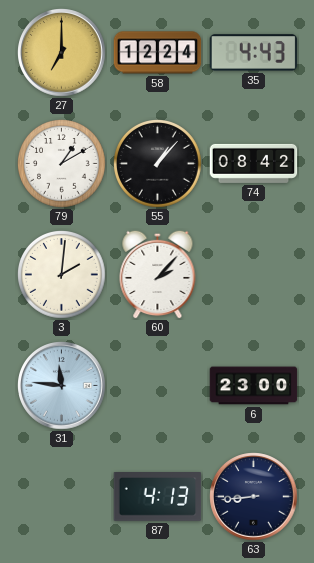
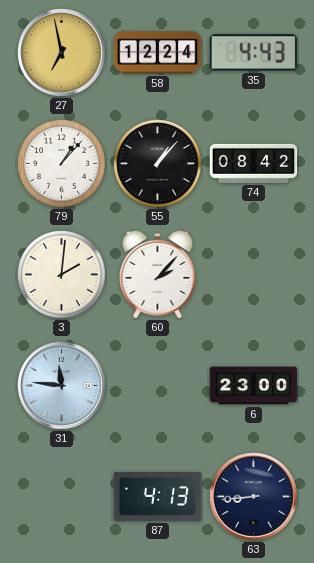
27: 7:00 -> 6:58
79: 1:10 -> 1:07
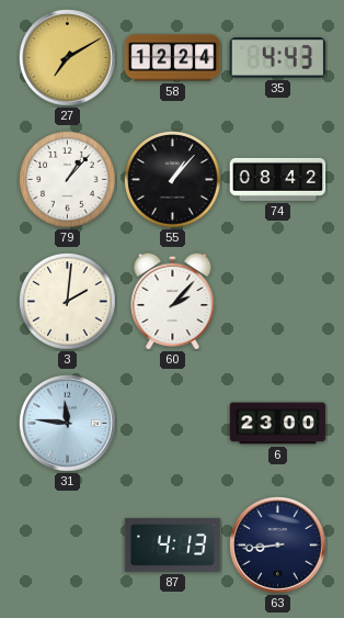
27: 6:58 -> 7:10
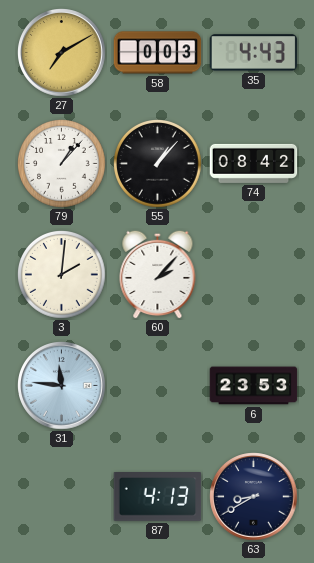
58: 12:24 -> 0:03
6: 23:00 -> 23:53
63: 8:44 -> 8:40
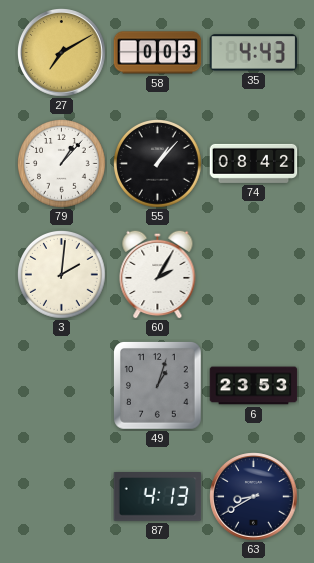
60: 2:07 -> 2:05
31: 11:46 -> none
49: none -> 1:03
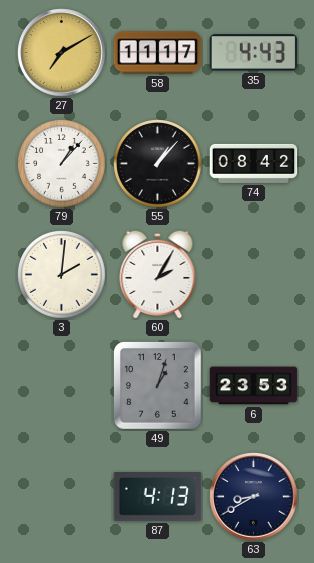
58: 0:03 -> 11:17
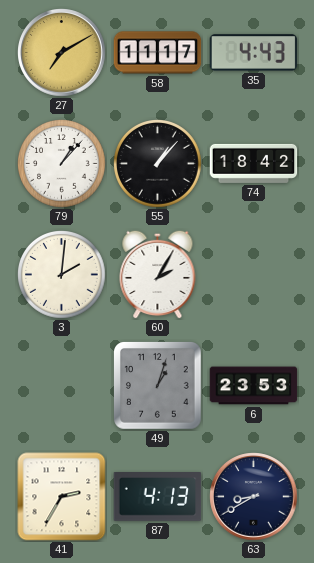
74: 08:42 -> 18:42
41: none -> 2:35
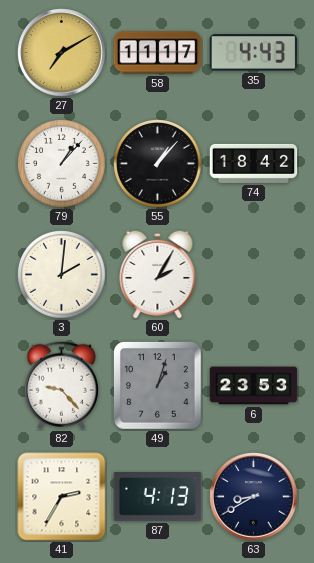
82: none -> 9:23
